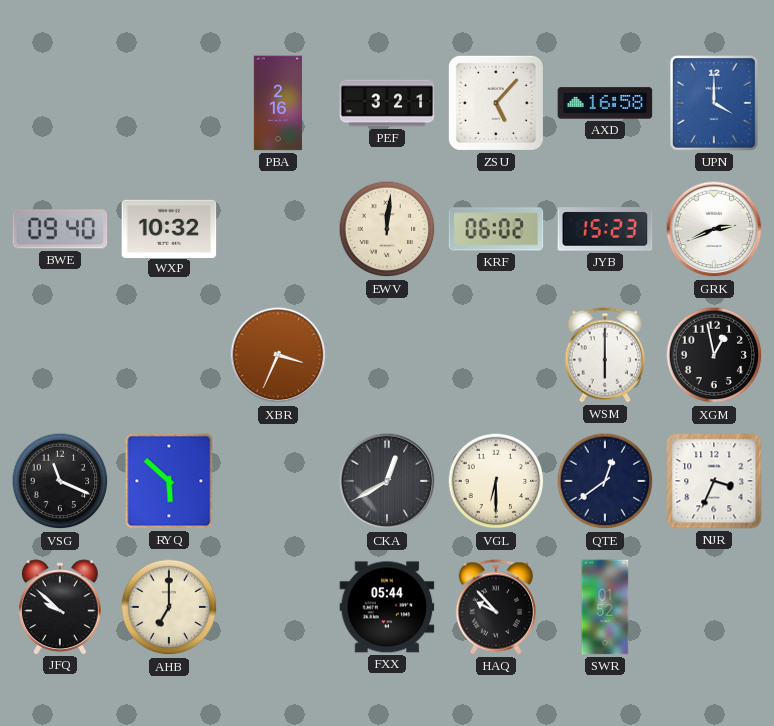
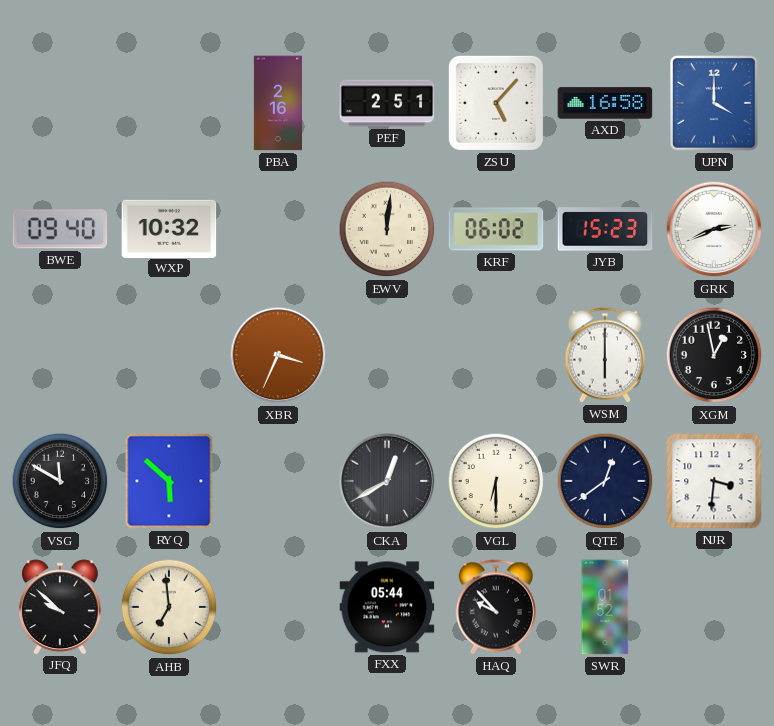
PEF: 3:21 -> 2:51
VSG: 11:19 -> 11:50
NJR: 3:34 -> 3:31
AHB: 7:00 -> 6:59
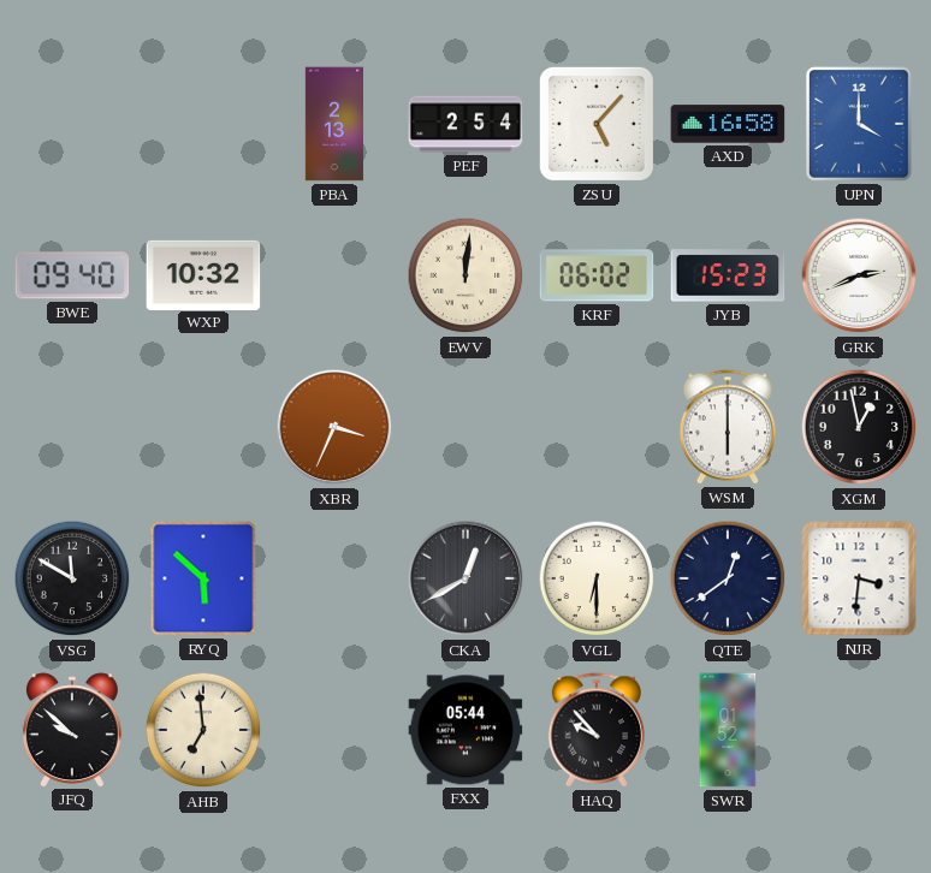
PBA: 2:16 -> 2:13
PEF: 2:51 -> 2:54
